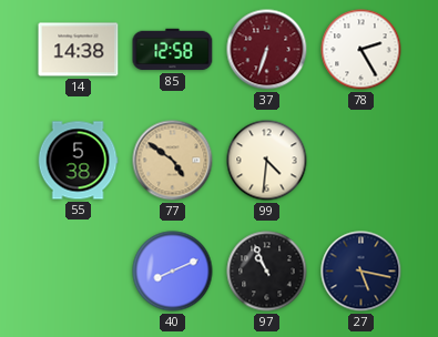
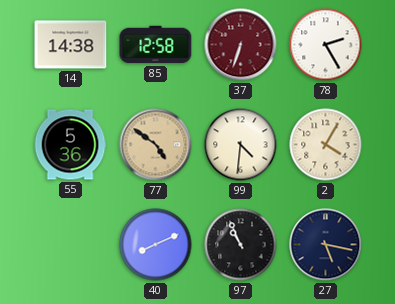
55: 5:38 -> 5:36
2: none -> 4:05
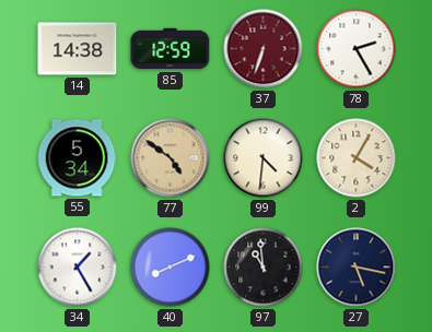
85: 12:58 -> 12:59
55: 5:36 -> 5:34
34: none -> 1:25
97: 10:56 -> 10:59
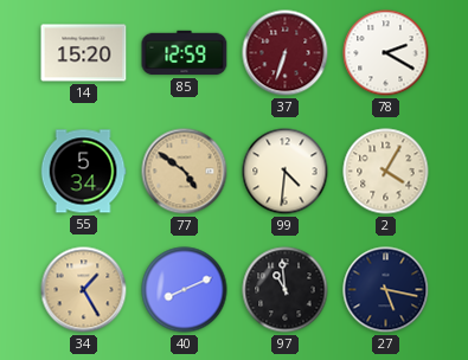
14: 14:38 -> 15:20
78: 2:25 -> 2:20
34 dial: white -> champagne
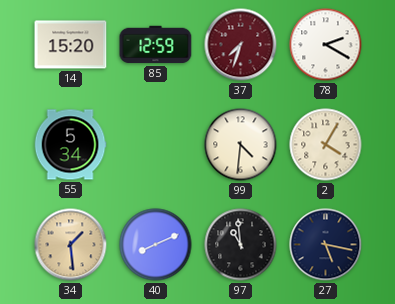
37: 6:33 -> 7:33
77: 4:51 -> none
34: 1:25 -> 1:29
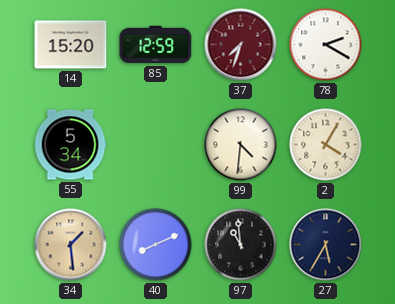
27: 5:17 -> 5:35
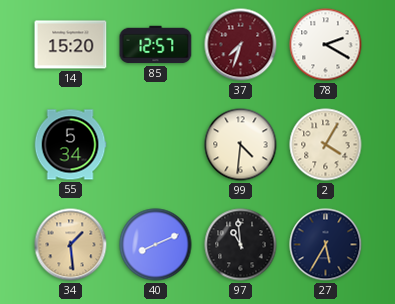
85: 12:59 -> 12:57
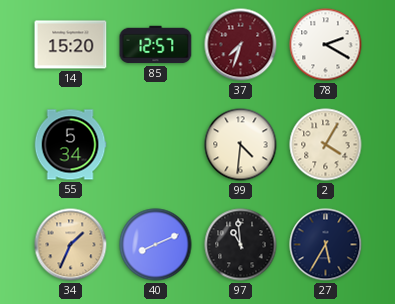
34: 1:29 -> 1:34
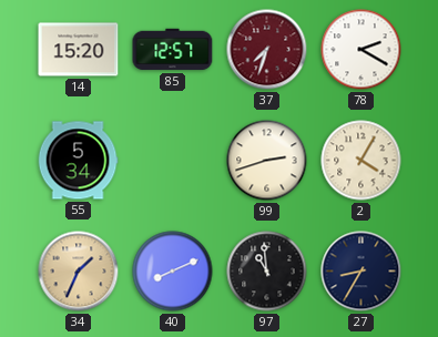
99: 4:31 -> 2:42
27: 5:35 -> 8:35
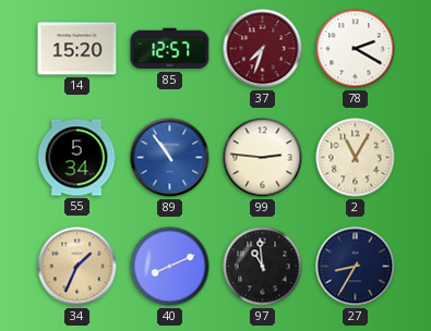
89: none -> 10:54
99: 2:42 -> 2:46
2: 4:05 -> 11:05
